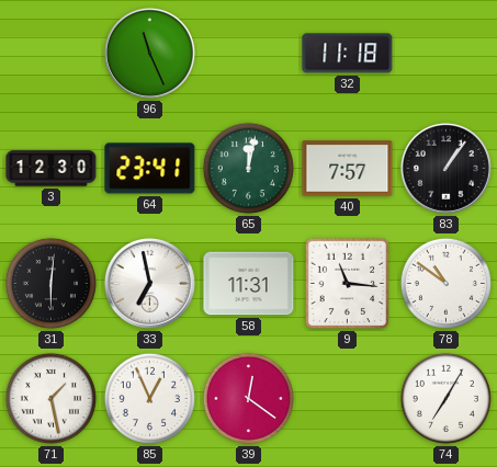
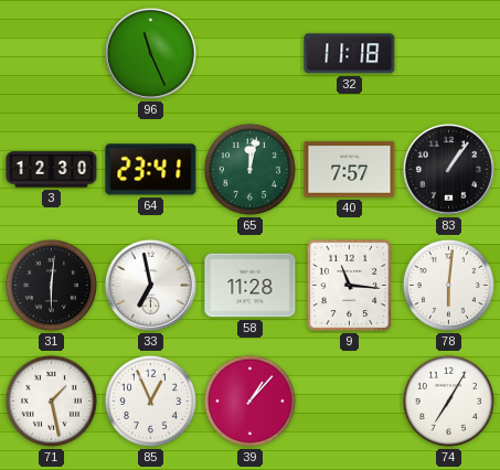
58: 11:31 -> 11:28
78: 10:51 -> 6:01
39: 12:21 -> 1:07
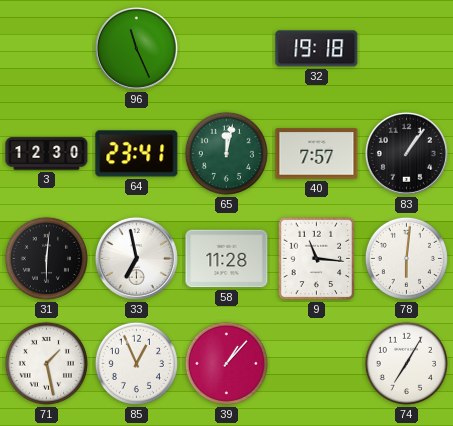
32: 11:18 -> 19:18
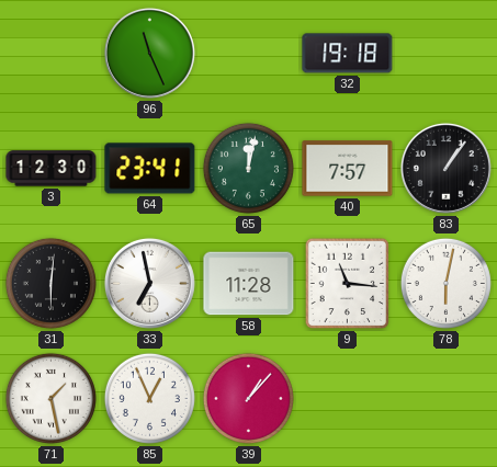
78: 6:01 -> 6:02
74: 7:05 -> none
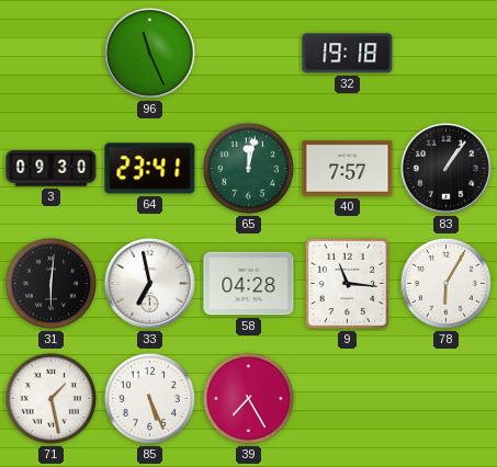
3: 12:30 -> 09:30
58: 11:28 -> 04:28
78: 6:02 -> 6:05
85: 12:56 -> 5:26
39: 1:07 -> 7:25
